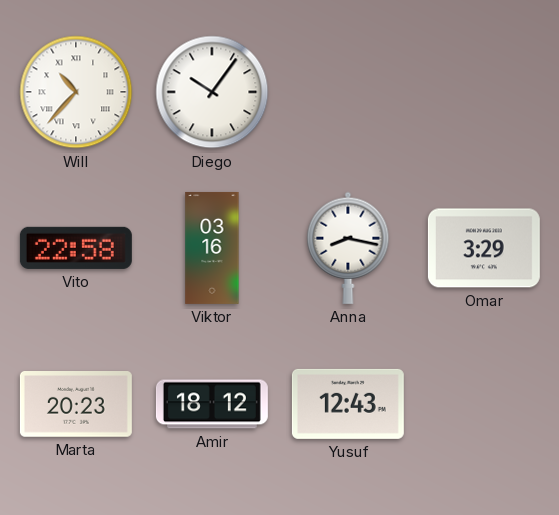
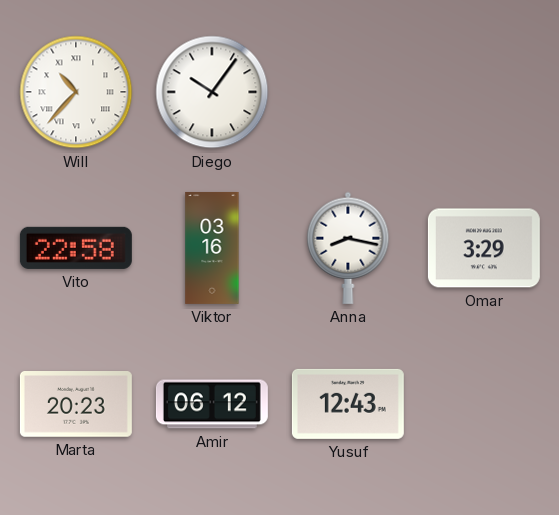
Amir: 18:12 -> 06:12
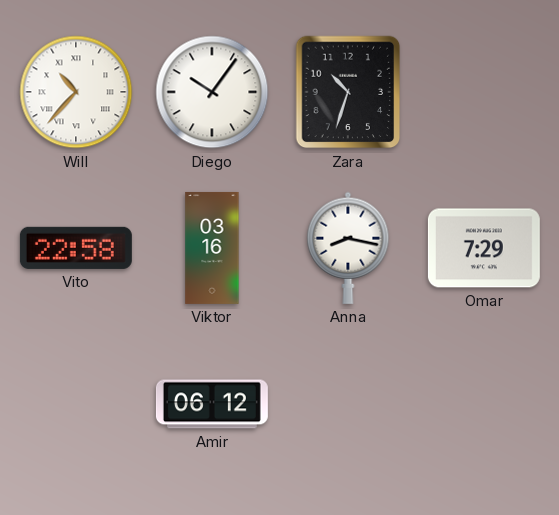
Zara: none -> 10:33
Omar: 3:29 -> 7:29
Marta: 20:23 -> none
Yusuf: 12:43 -> none
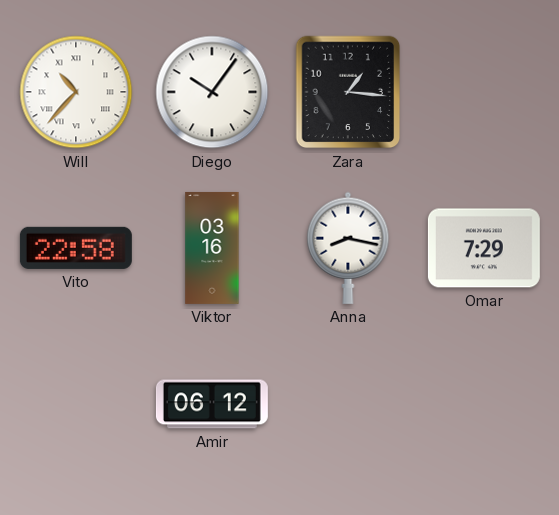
Zara: 10:33 -> 1:16
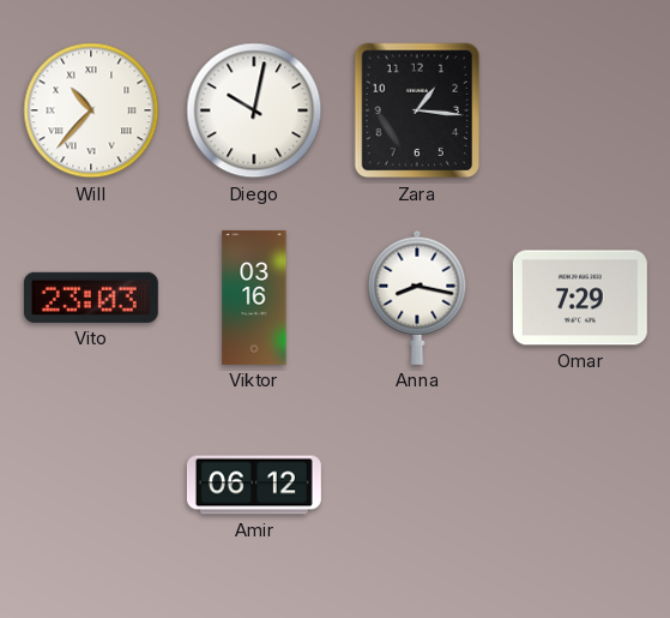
Diego: 10:06 -> 10:02
Vito: 22:58 -> 23:03
